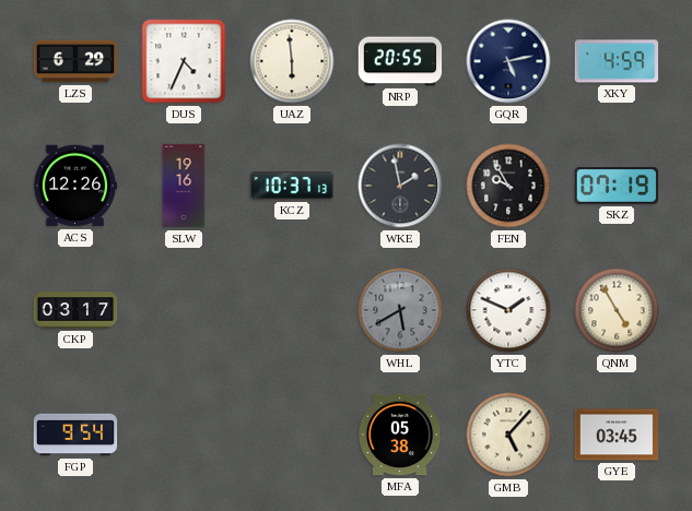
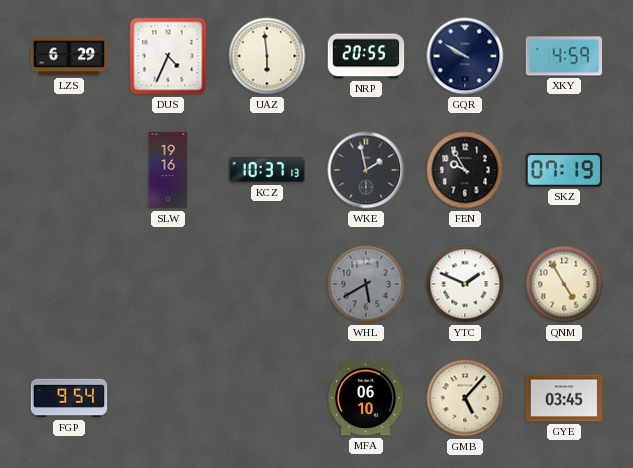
GQR: 5:13 -> 9:50
ACS: 12:26 -> none
CKP: 03:17 -> none
MFA: 05:38 -> 06:10
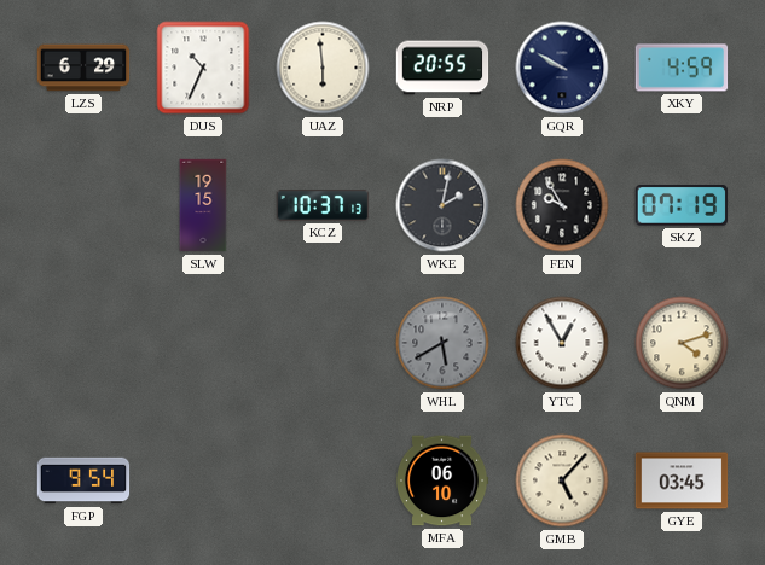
DUS: 4:34 -> 10:34
SLW: 19:16 -> 19:15
WKE: 1:58 -> 2:02
YTC: 1:49 -> 12:55
QNM: 4:55 -> 4:12
